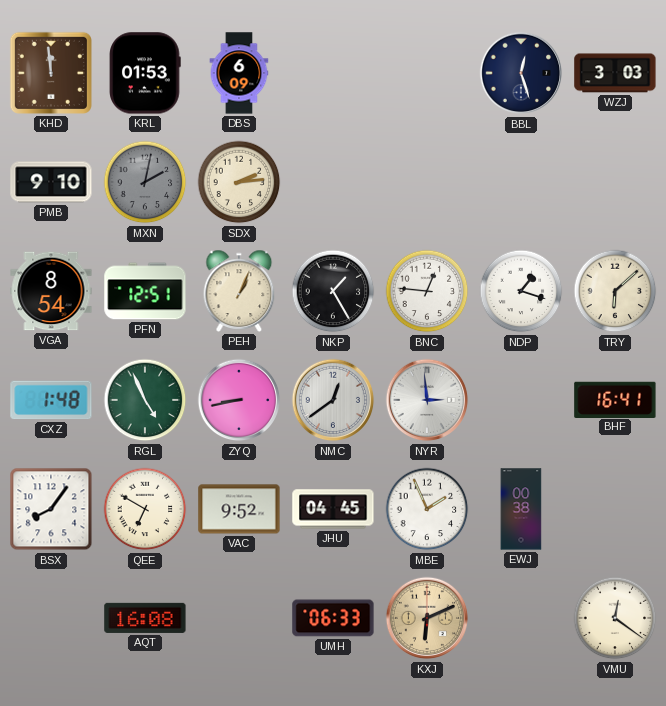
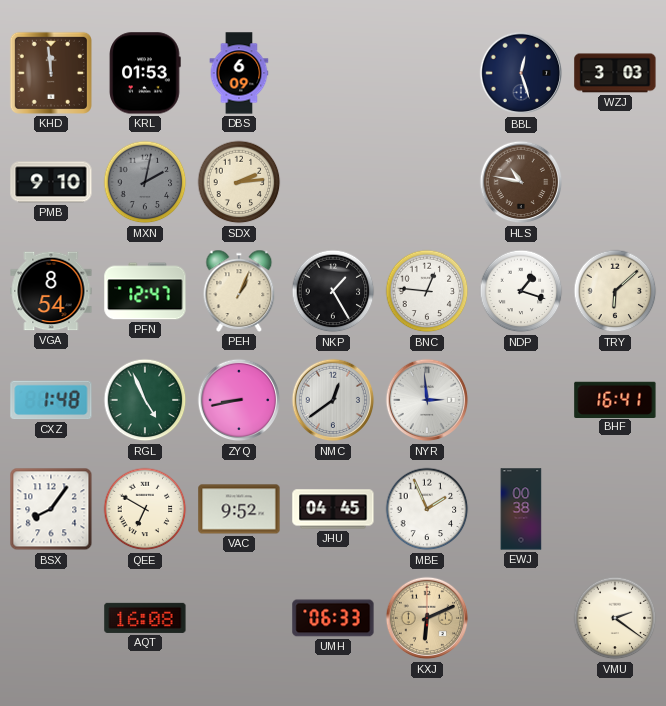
HLS: none -> 10:47
PFN: 12:51 -> 12:47
VMU: 12:21 -> 2:21
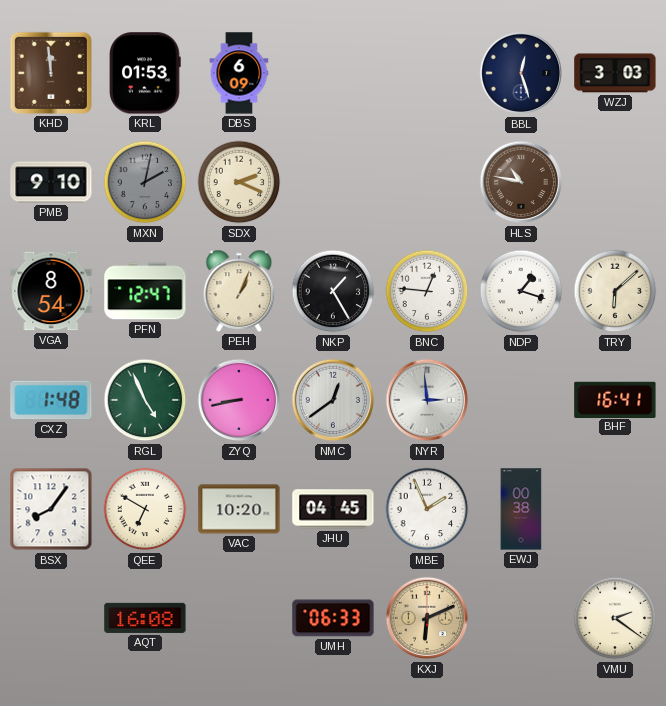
SDX: 2:14 -> 2:19
VAC: 9:52 -> 10:20
